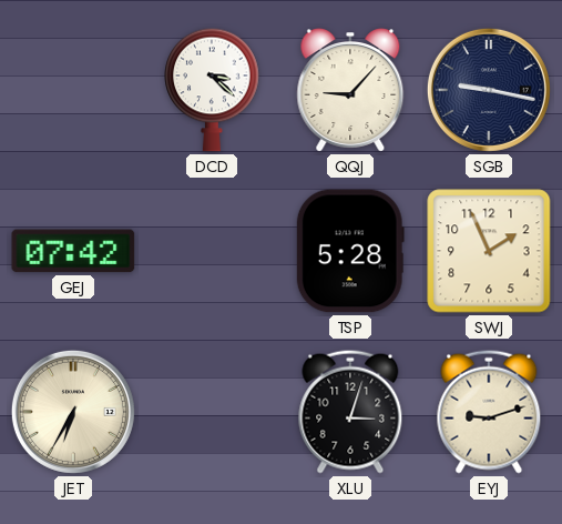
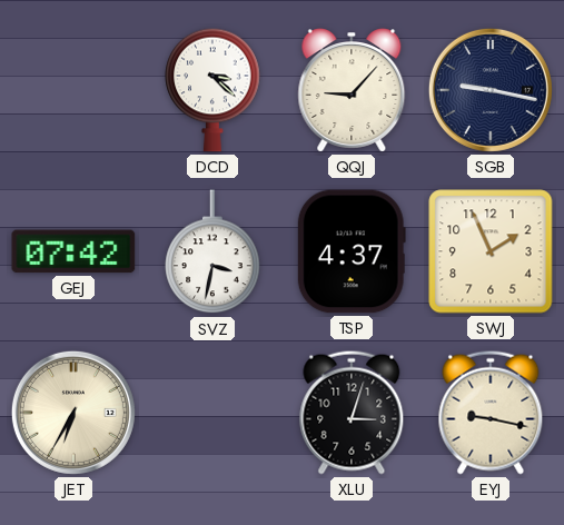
SVZ: none -> 3:32
TSP: 5:28 -> 4:37
EYJ: 9:12 -> 9:17
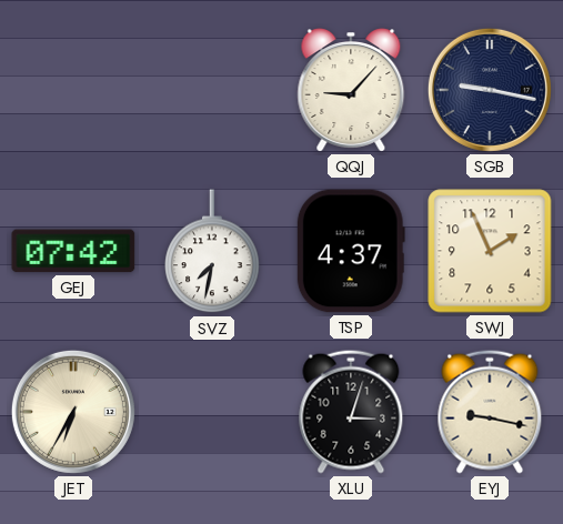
DCD: 3:22 -> none
SVZ: 3:32 -> 7:32
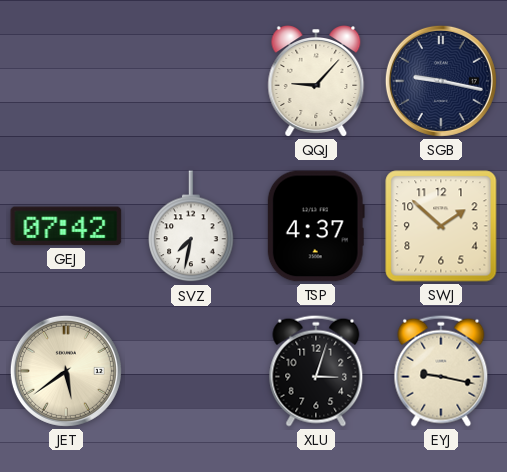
SWJ: 1:56 -> 1:52
JET: 6:35 -> 5:39
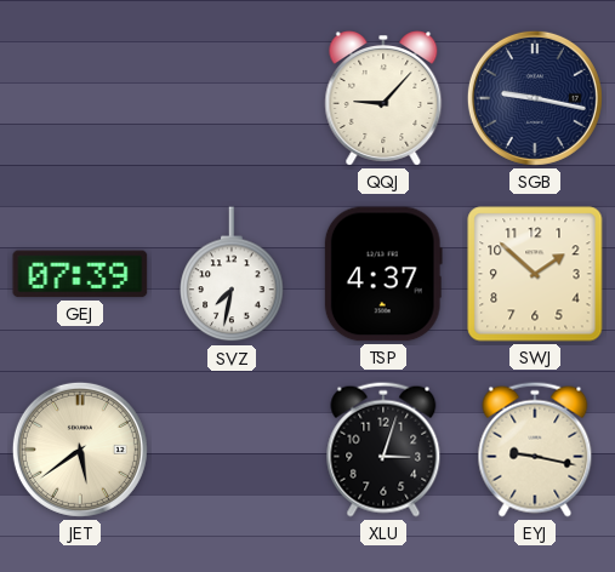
GEJ: 07:42 -> 07:39
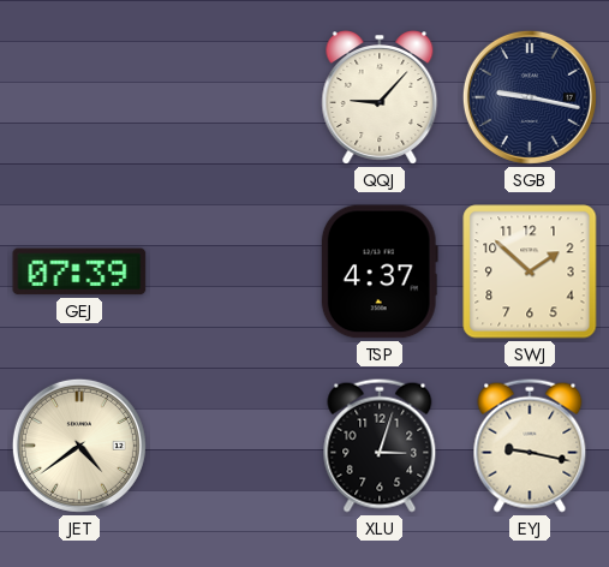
SVZ: 7:32 -> none
JET: 5:39 -> 4:39
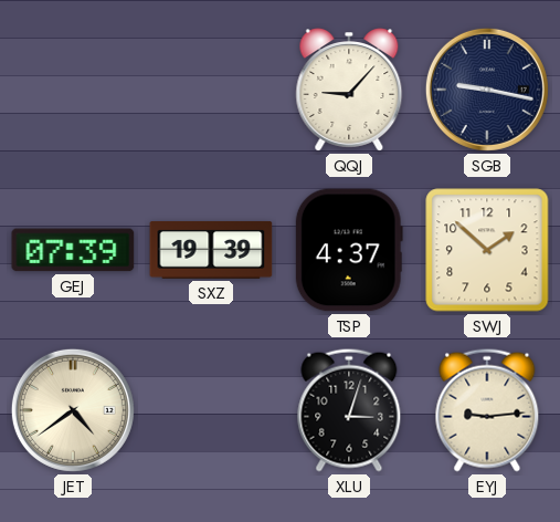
SXZ: none -> 19:39
EYJ: 9:17 -> 9:14
